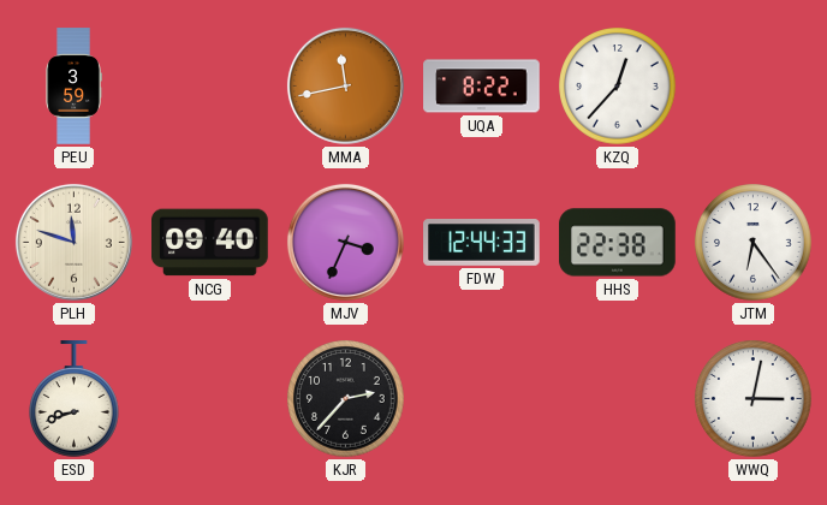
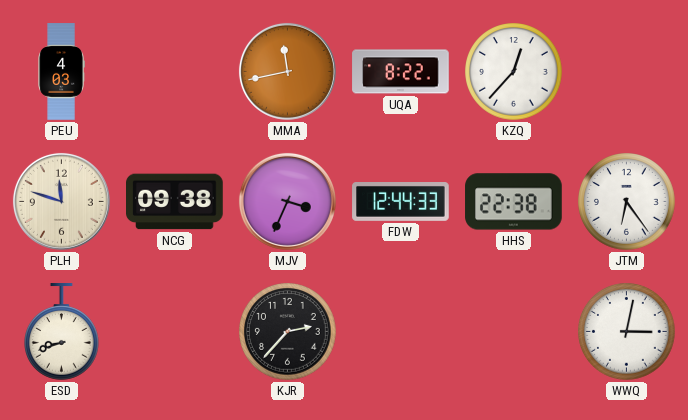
PEU: 3:59 -> 4:03
NCG: 09:40 -> 09:38
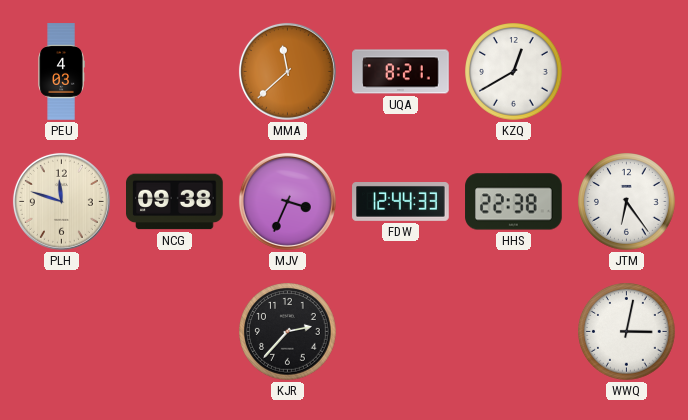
MMA: 11:43 -> 11:38
UQA: 8:22 -> 8:21
KZQ: 12:37 -> 12:40
ESD: 8:42 -> none
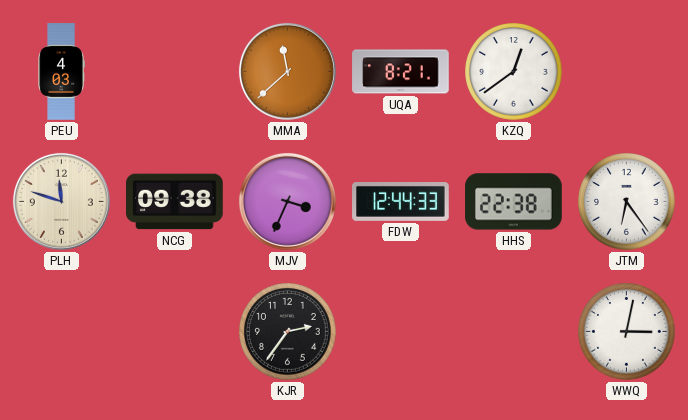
KZQ: 12:40 -> 12:39
KJR: 2:37 -> 2:36
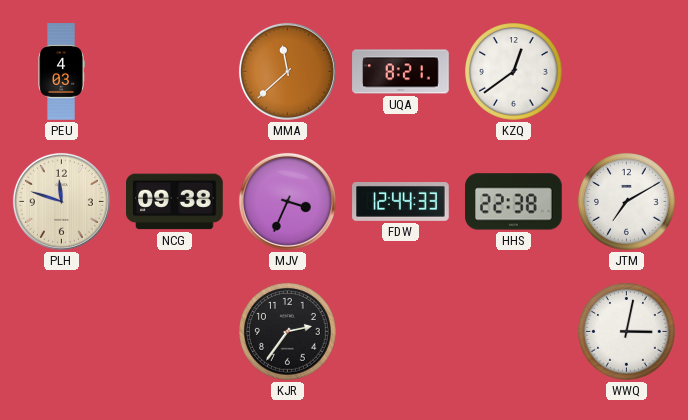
JTM: 6:24 -> 7:10
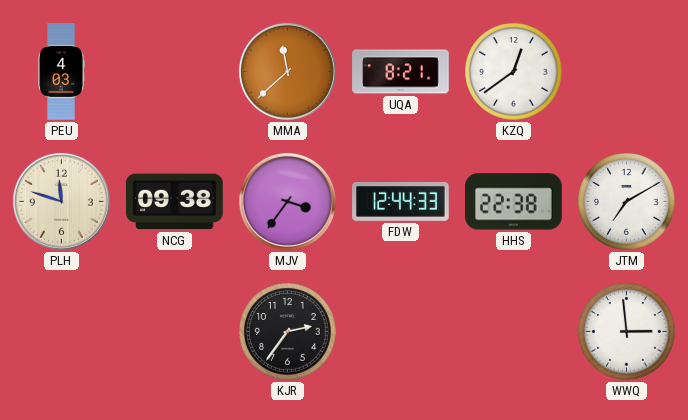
MJV: 3:34 -> 3:36
WWQ: 3:02 -> 2:59
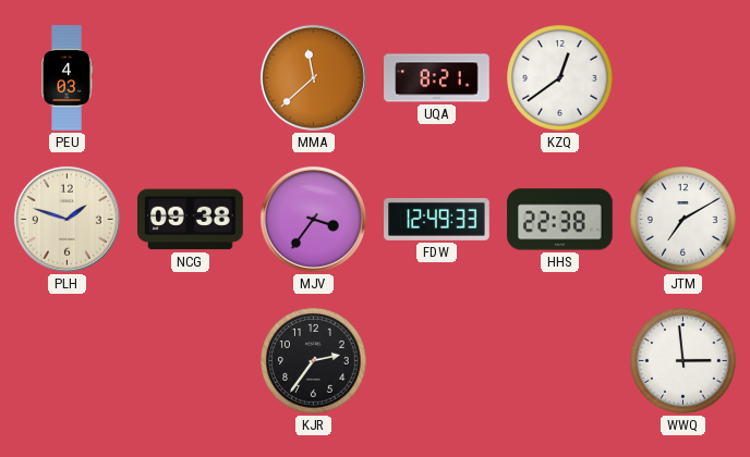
PLH: 11:48 -> 1:48
FDW: 12:44 -> 12:49
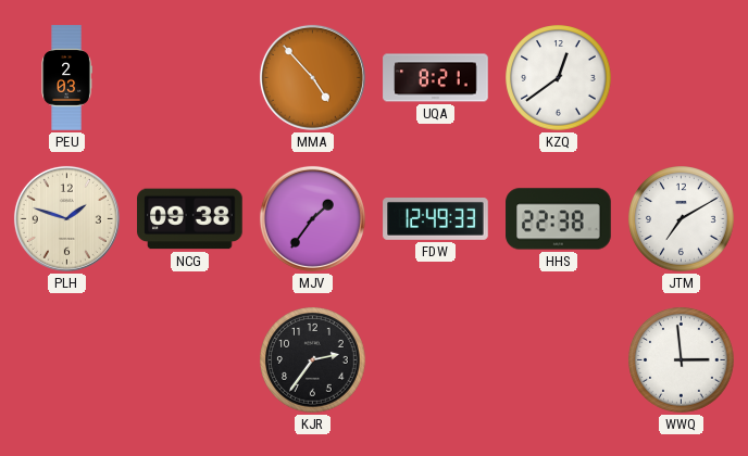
PEU: 4:03 -> 2:03
MMA: 11:38 -> 4:53
MJV: 3:36 -> 1:36
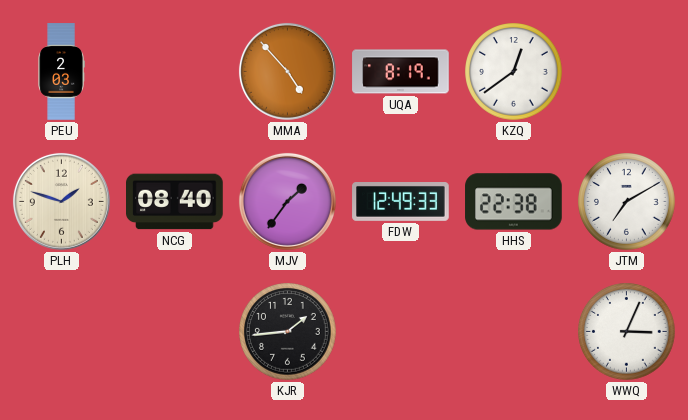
UQA: 8:21 -> 8:19
NCG: 09:38 -> 08:40
KJR: 2:36 -> 1:44
WWQ: 2:59 -> 3:04
